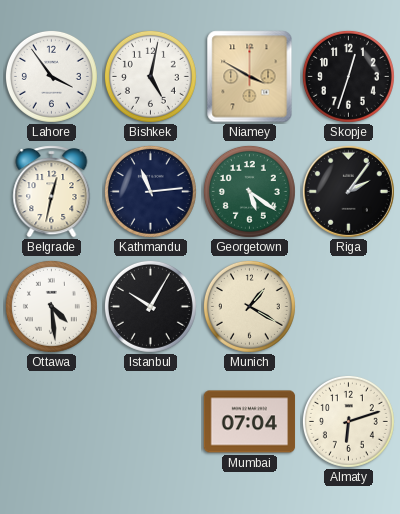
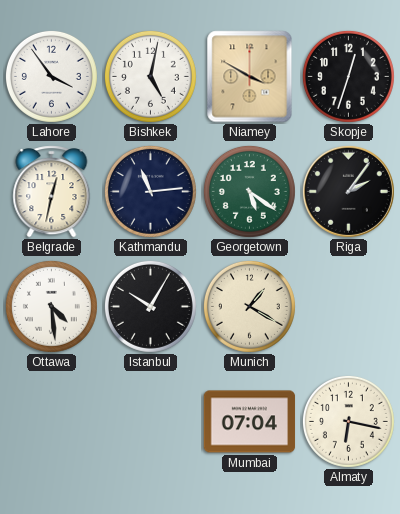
Almaty: 6:12 -> 6:17
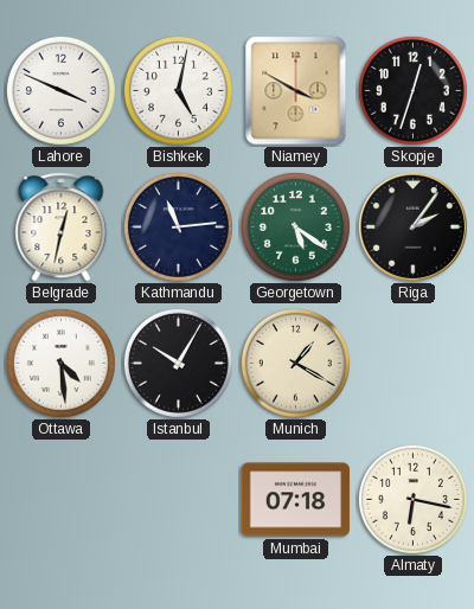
Lahore: 3:54 -> 3:49
Mumbai: 07:04 -> 07:18
